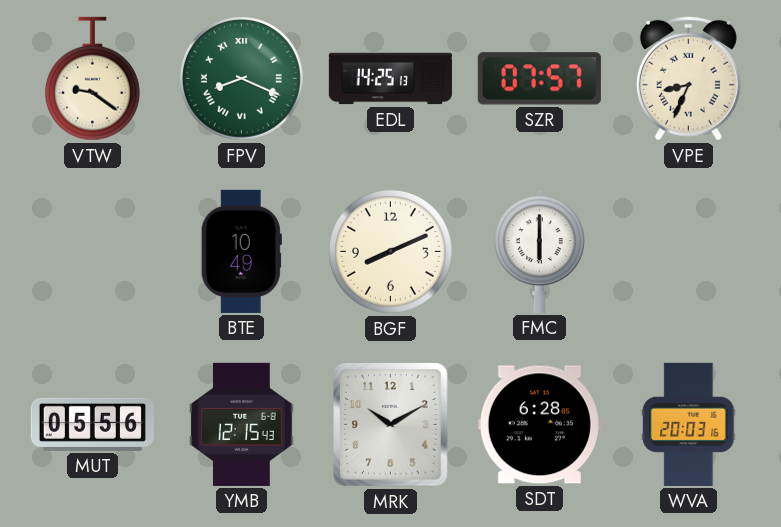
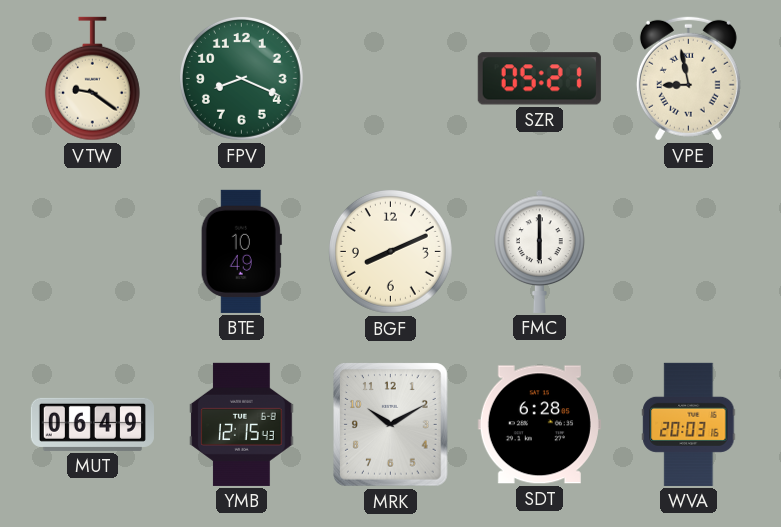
FPV numerals: Roman -> Arabic
EDL: 14:25 -> none
SZR: 07:57 -> 05:21
VPE: 8:34 -> 8:58
MUT: 05:56 -> 06:49
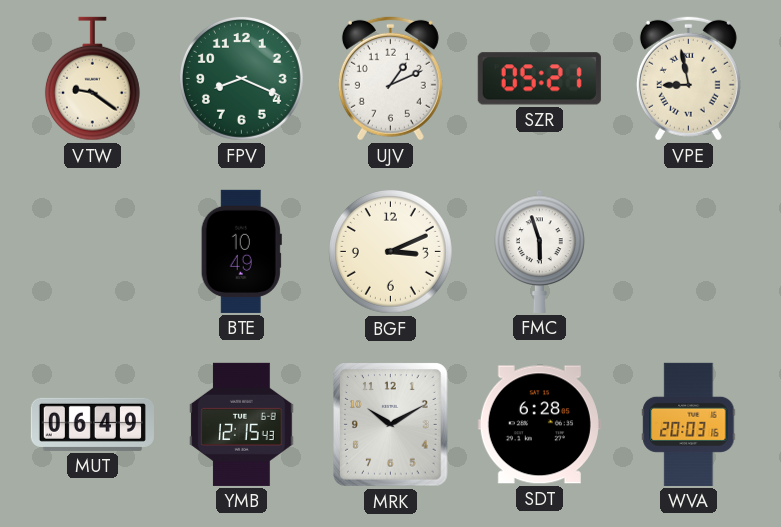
UJV: none -> 1:11
BGF: 8:11 -> 3:11
FMC: 6:00 -> 5:57
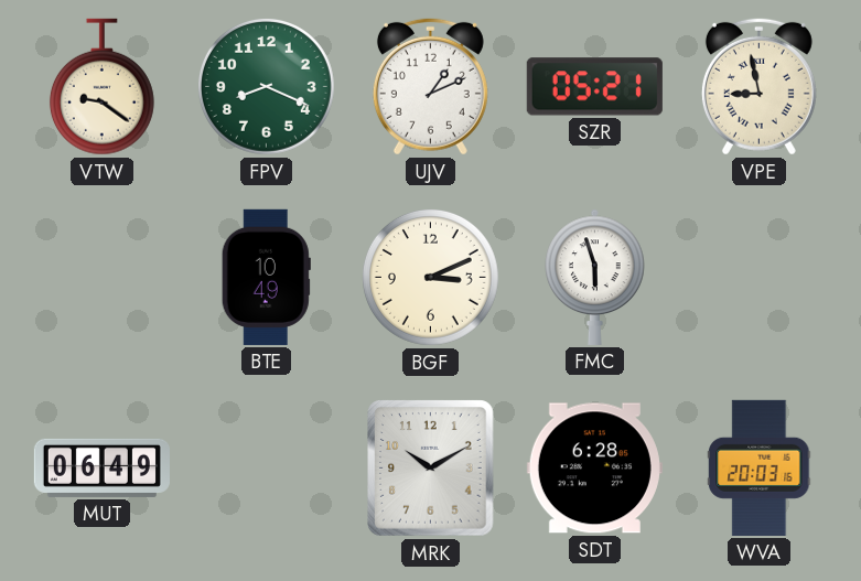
YMB: 12:15 -> none
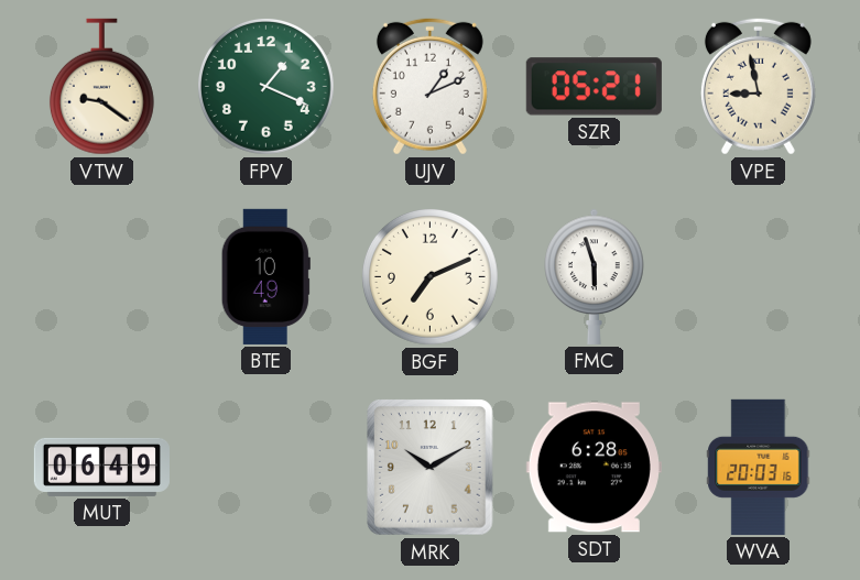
FPV: 8:19 -> 1:19
BGF: 3:11 -> 7:11
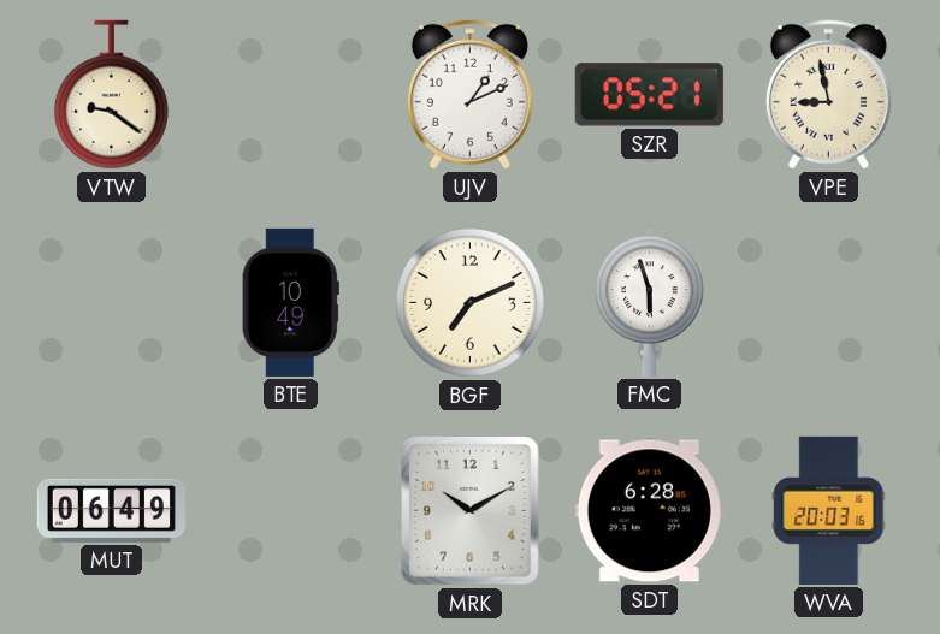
FPV: 1:19 -> none
